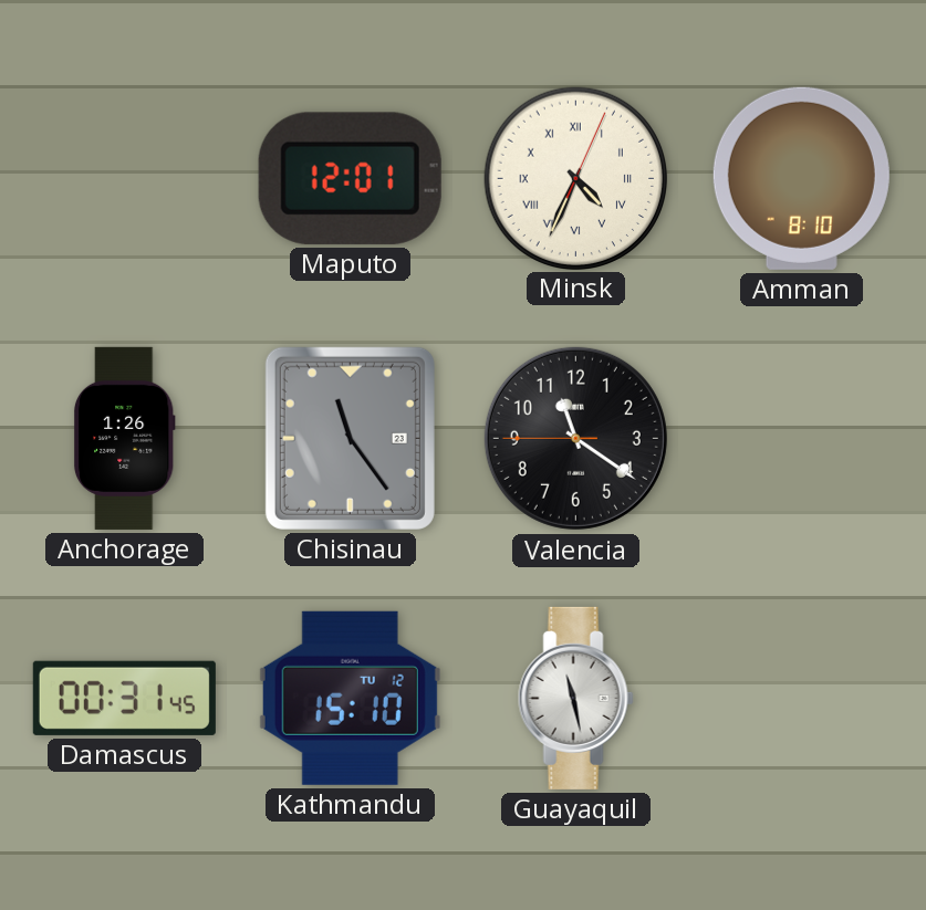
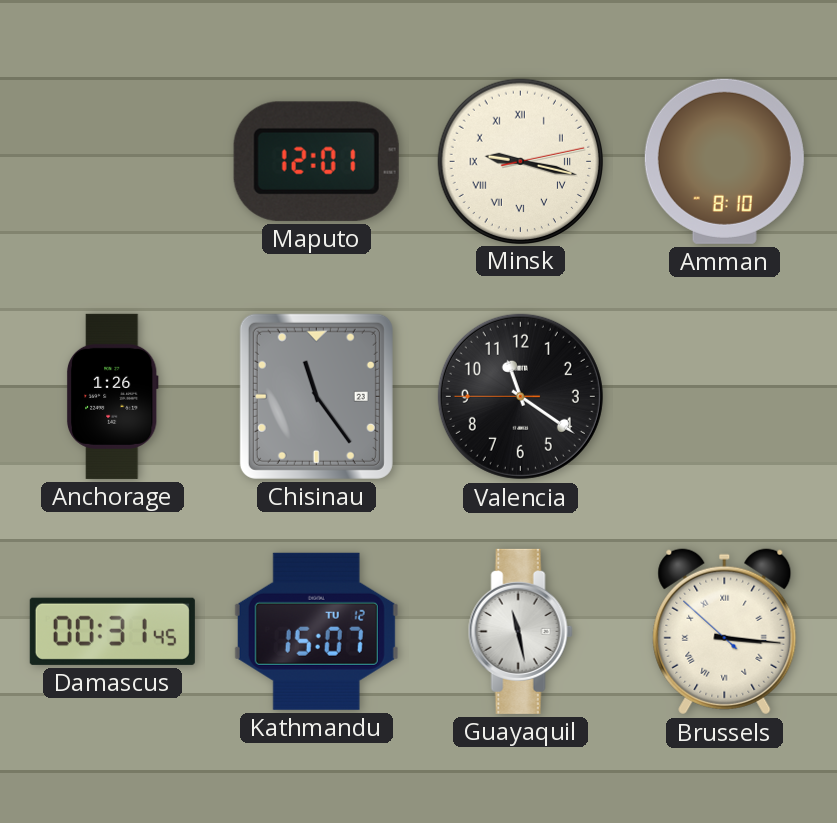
Minsk: 4:34 -> 9:17
Kathmandu: 15:10 -> 15:07
Brussels: none -> 3:15
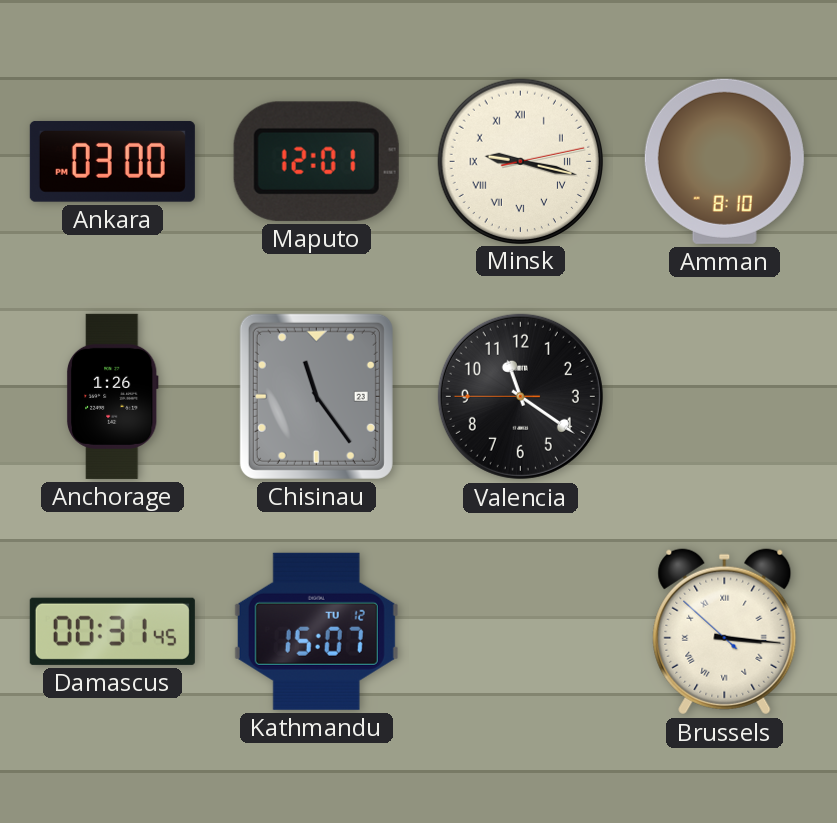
Ankara: none -> 03:00
Guayaquil: 11:28 -> none
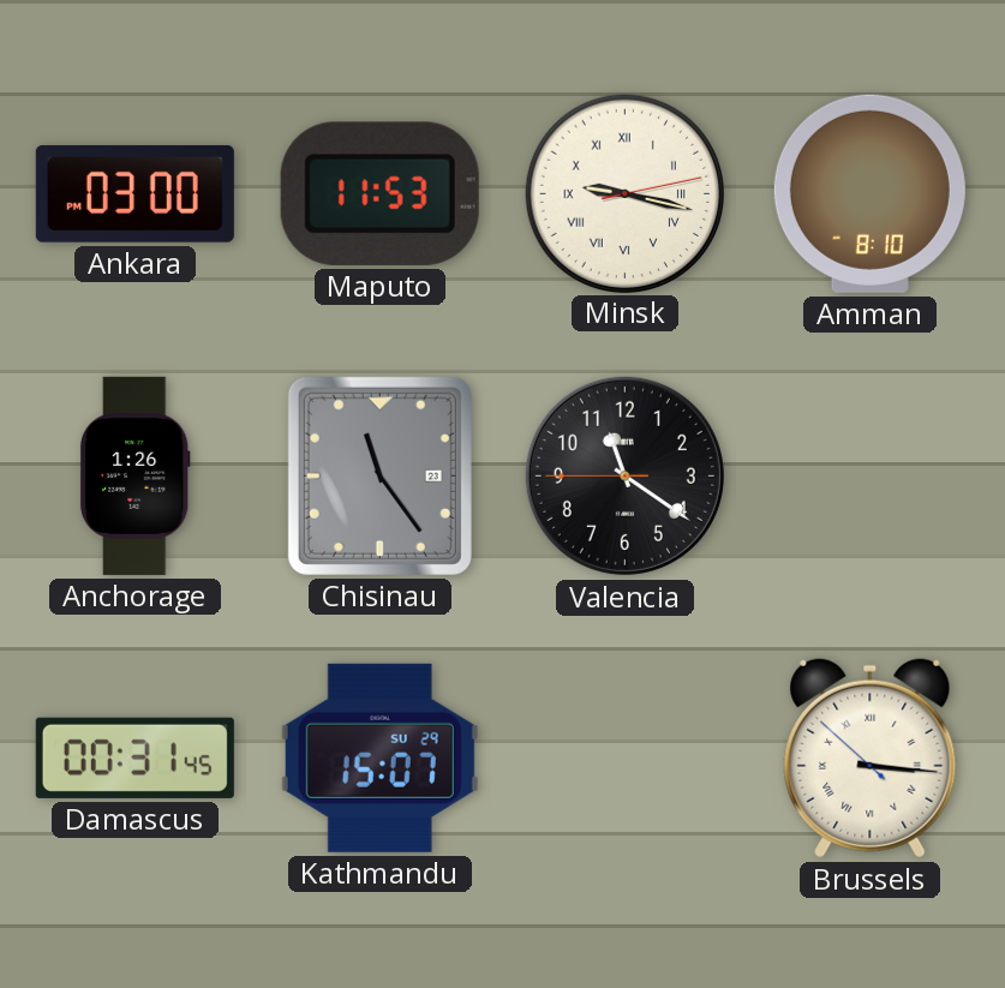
Maputo: 12:01 -> 11:53
Kathmandu date: TU 12 -> SU 29
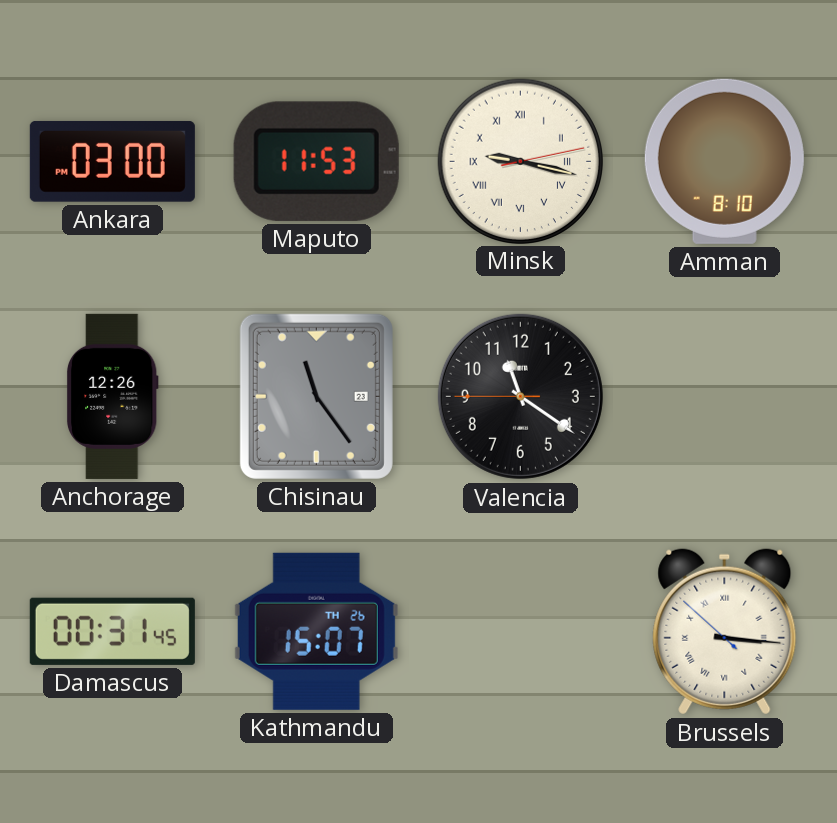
Anchorage: 1:26 -> 12:26
Kathmandu date: SU 29 -> TH 26
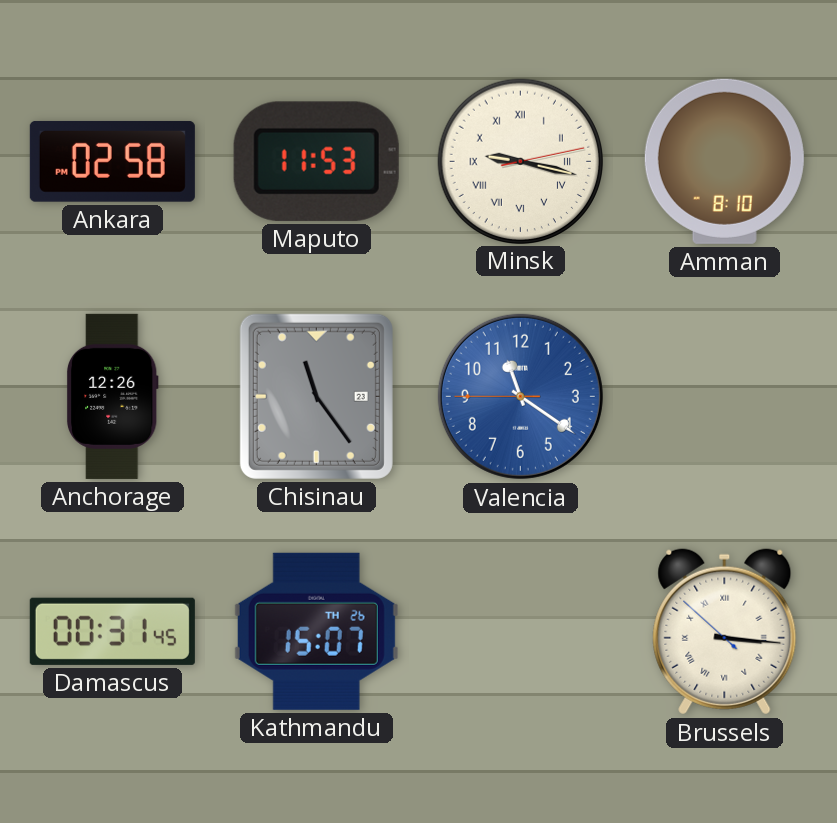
Ankara: 03:00 -> 02:58
Valencia dial: black -> blue
